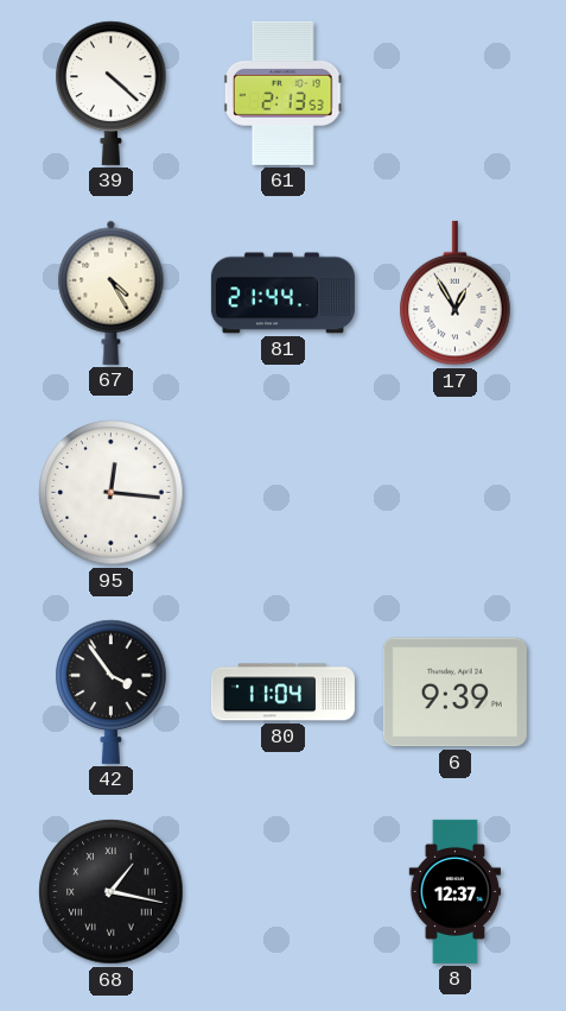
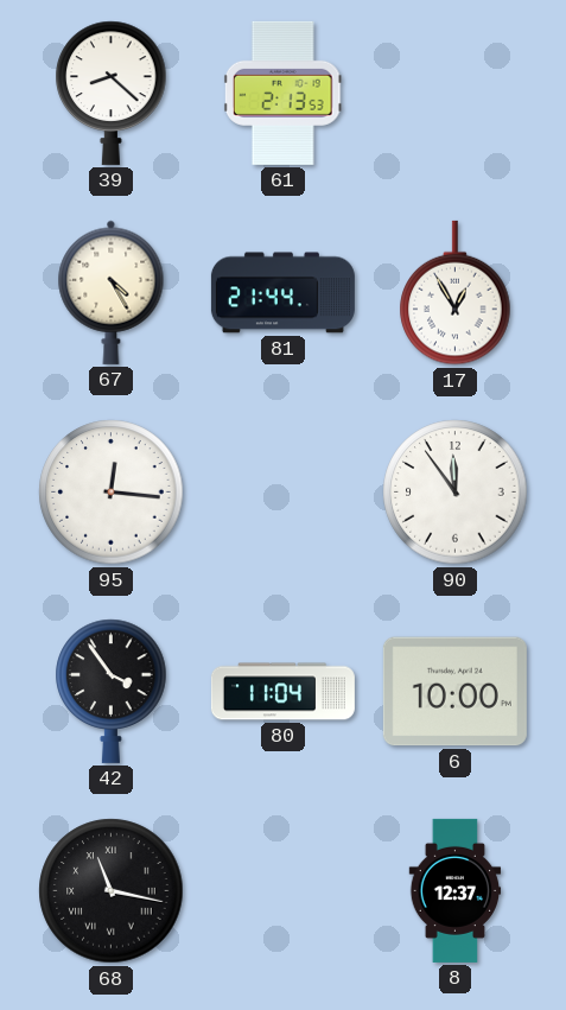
39: 4:22 -> 8:22
90: none -> 11:54
6: 9:39 -> 10:00
68: 1:17 -> 11:17
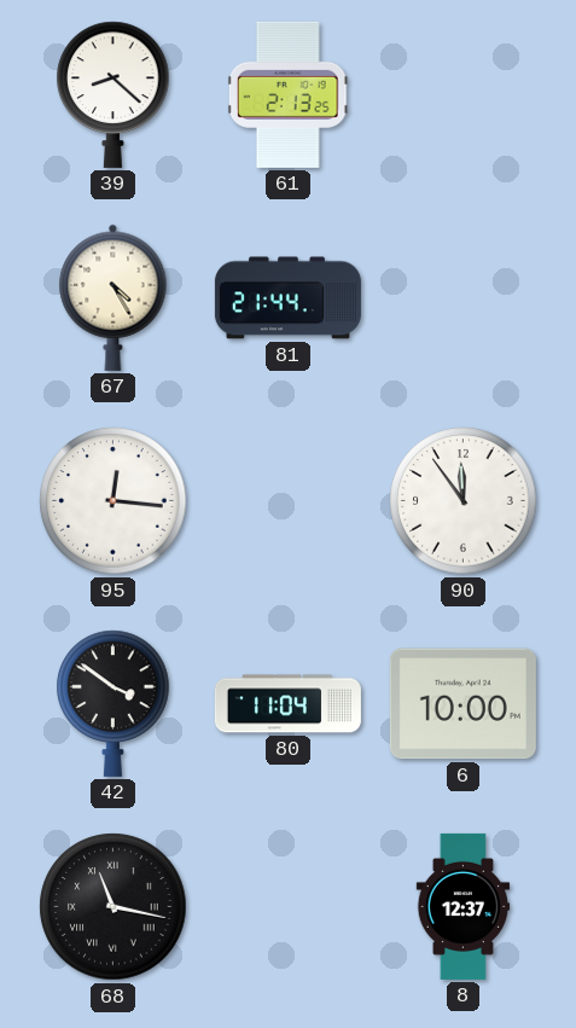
61: 2:13:53 -> 2:13:25
17: 12:55 -> none
42: 3:54 -> 3:51
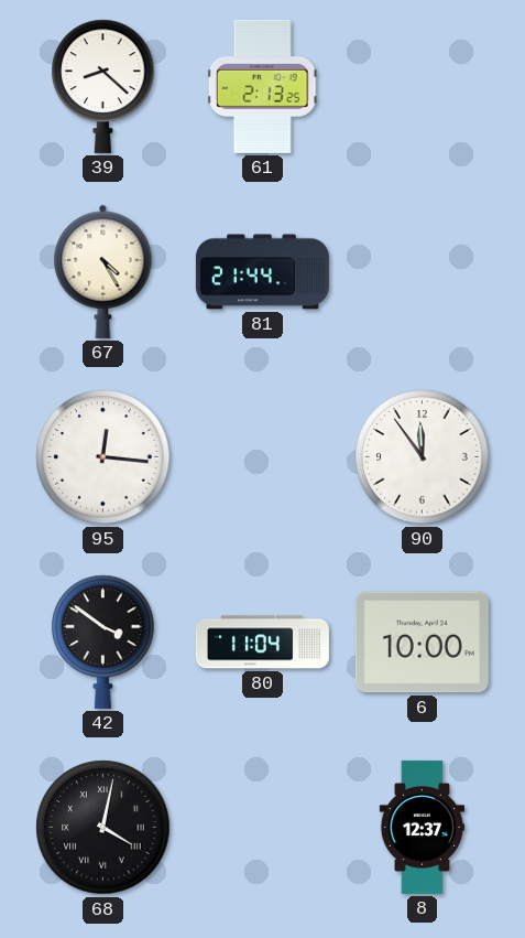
68: 11:17 -> 4:02
